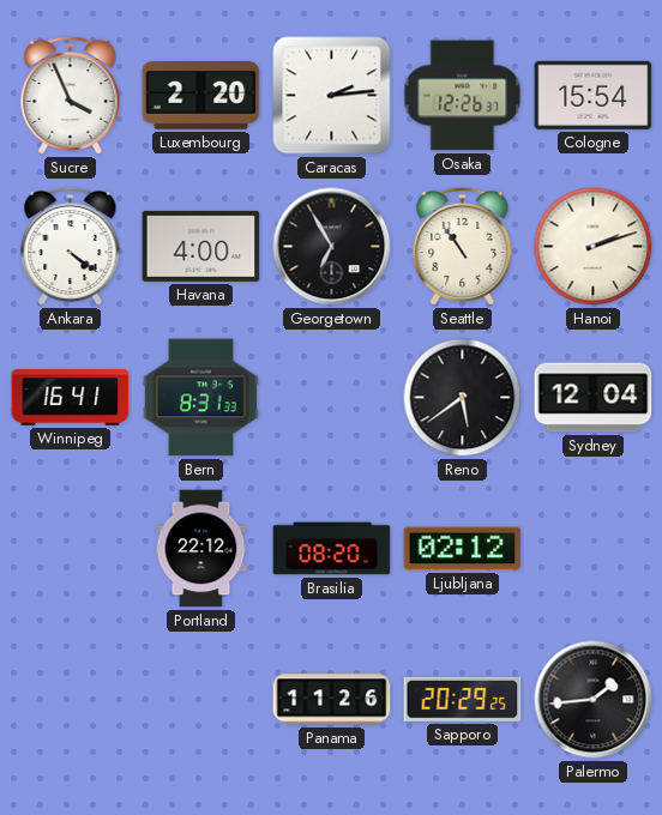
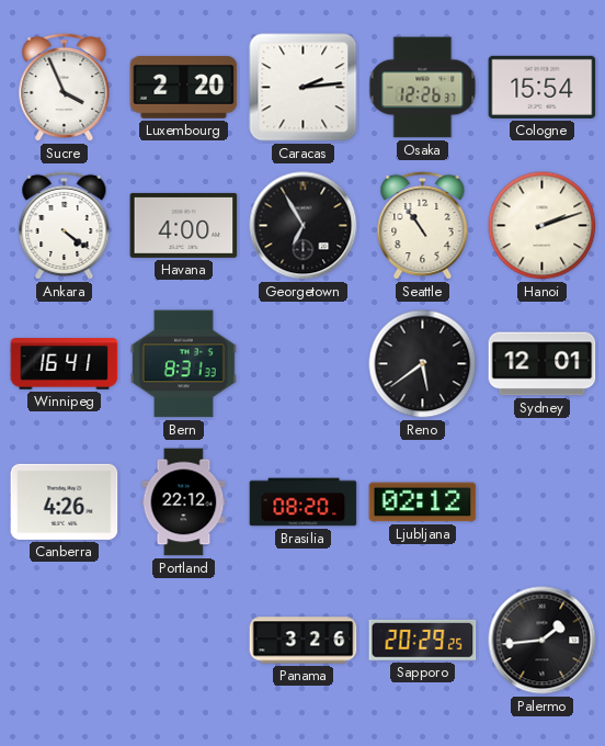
Sydney: 12:04 -> 12:01
Canberra: none -> 4:26
Panama: 11:26 -> 3:26
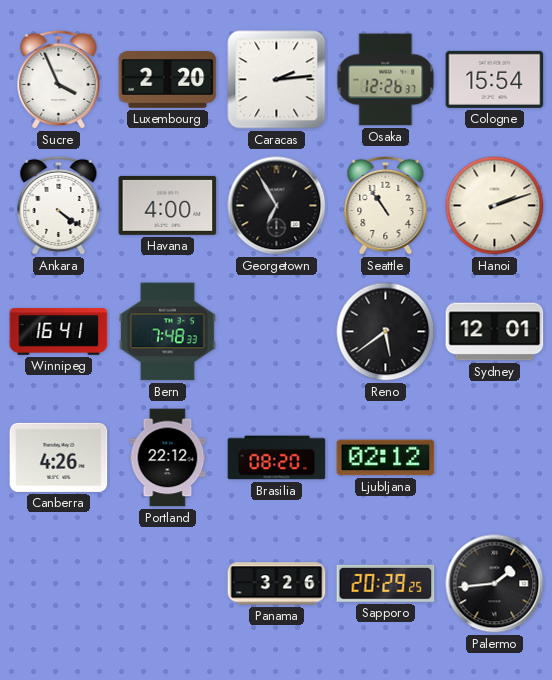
Bern: 8:31 -> 7:48
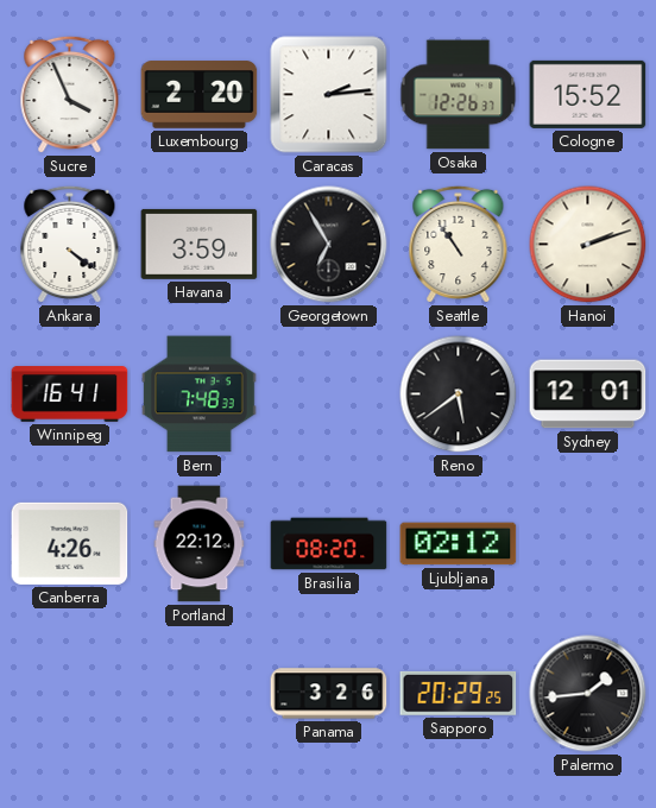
Cologne: 15:54 -> 15:52
Havana: 4:00 -> 3:59
